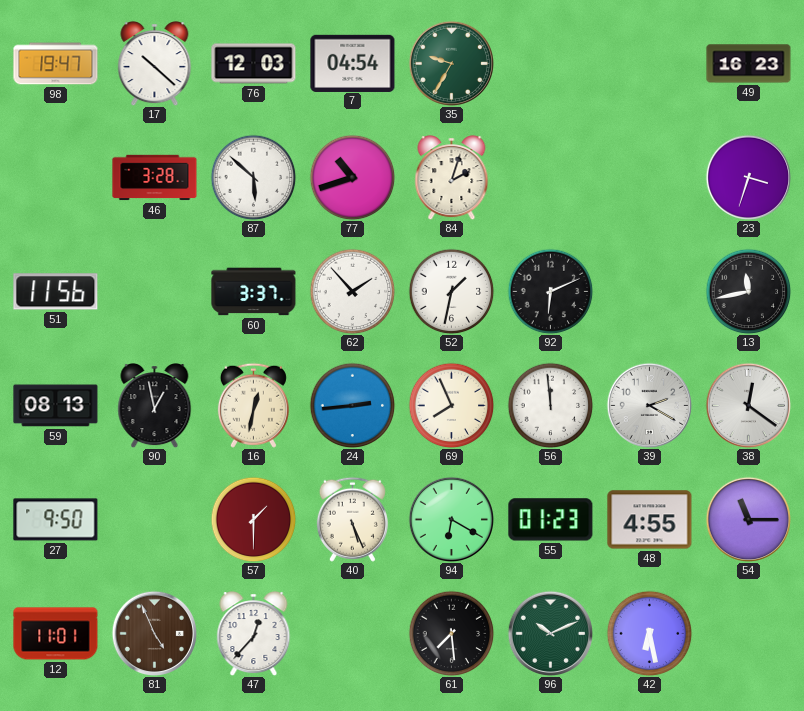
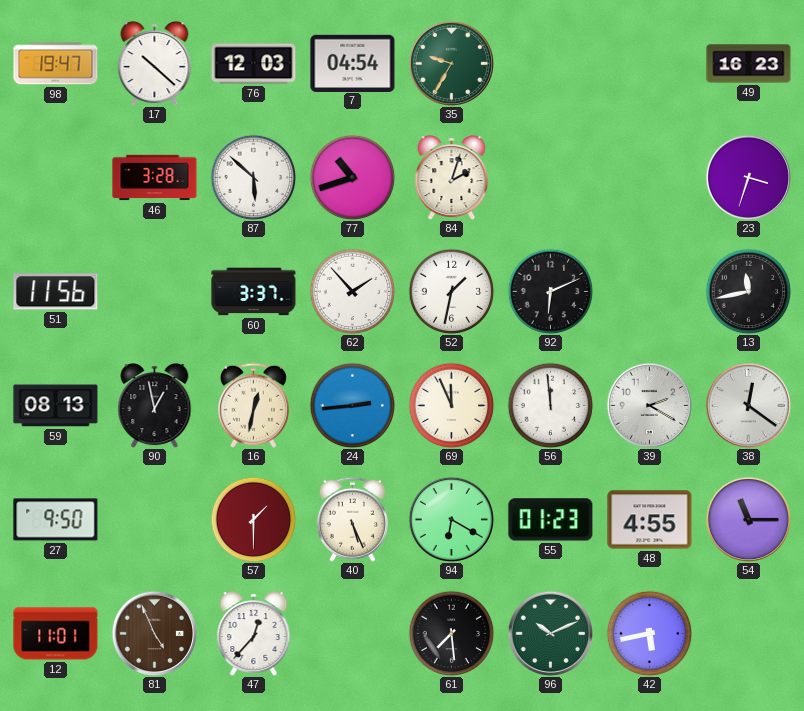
69: 7:56 -> 11:56
42: 6:28 -> 5:43
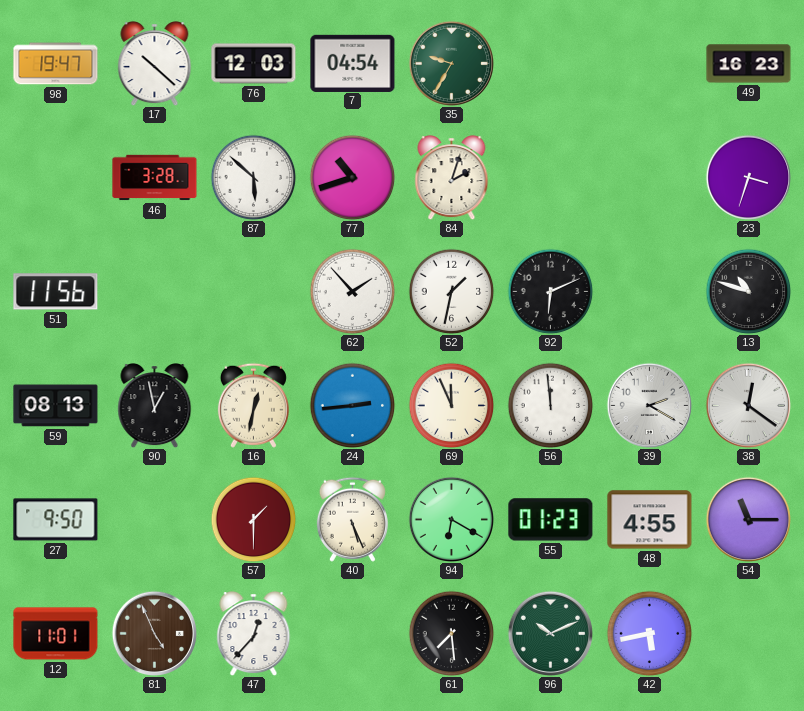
60: 3:37 -> none
13: 11:43 -> 10:48
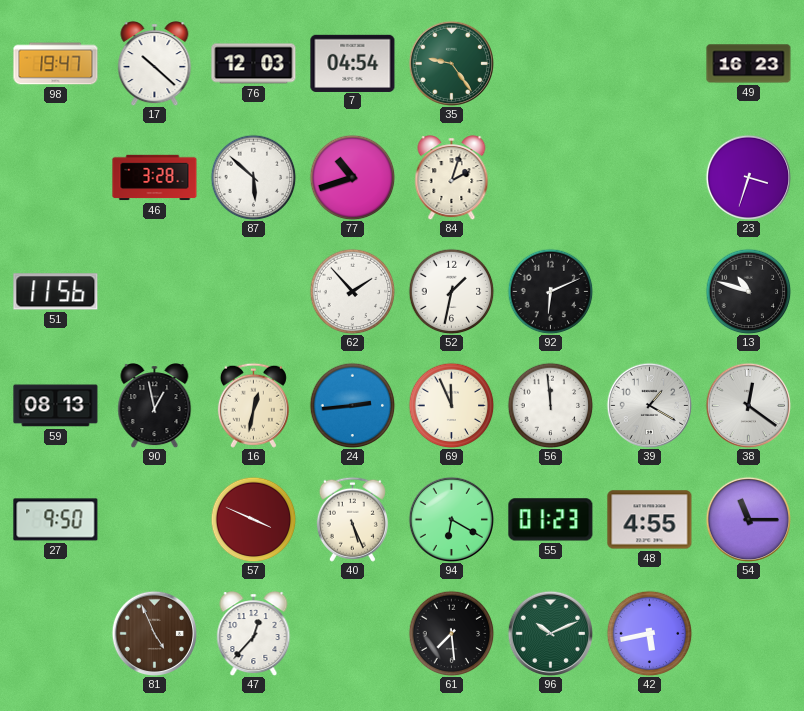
35: 9:35 -> 9:24
39: 2:20 -> 1:20
57: 1:30 -> 3:49
12: 11:01 -> none
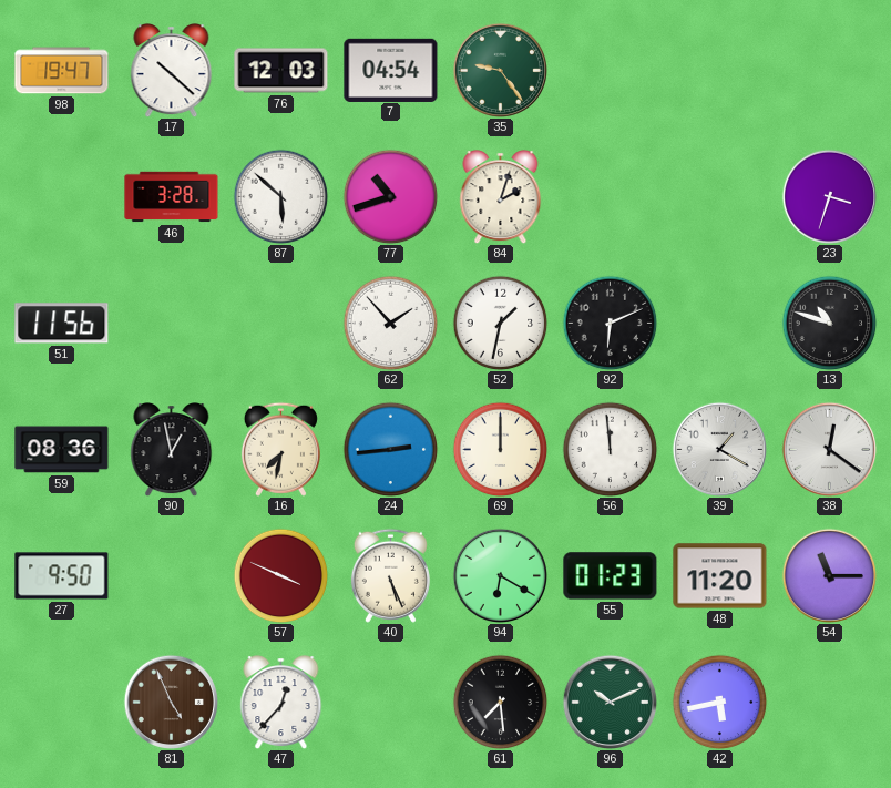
49: 16:23 -> none
59: 08:13 -> 08:36
16: 12:32 -> 7:32
69: 11:56 -> 12:00
48: 4:55 -> 11:20
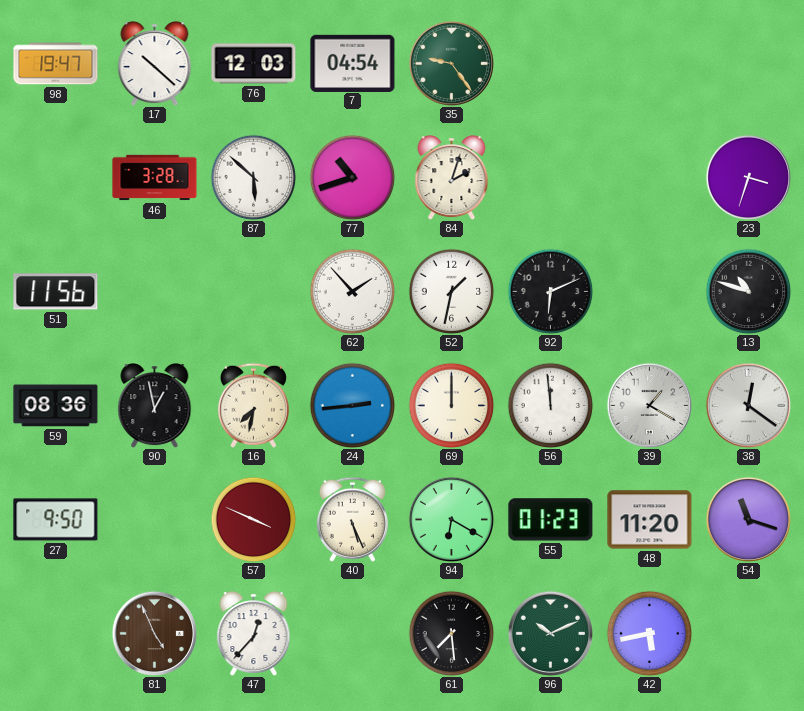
54: 11:15 -> 11:18
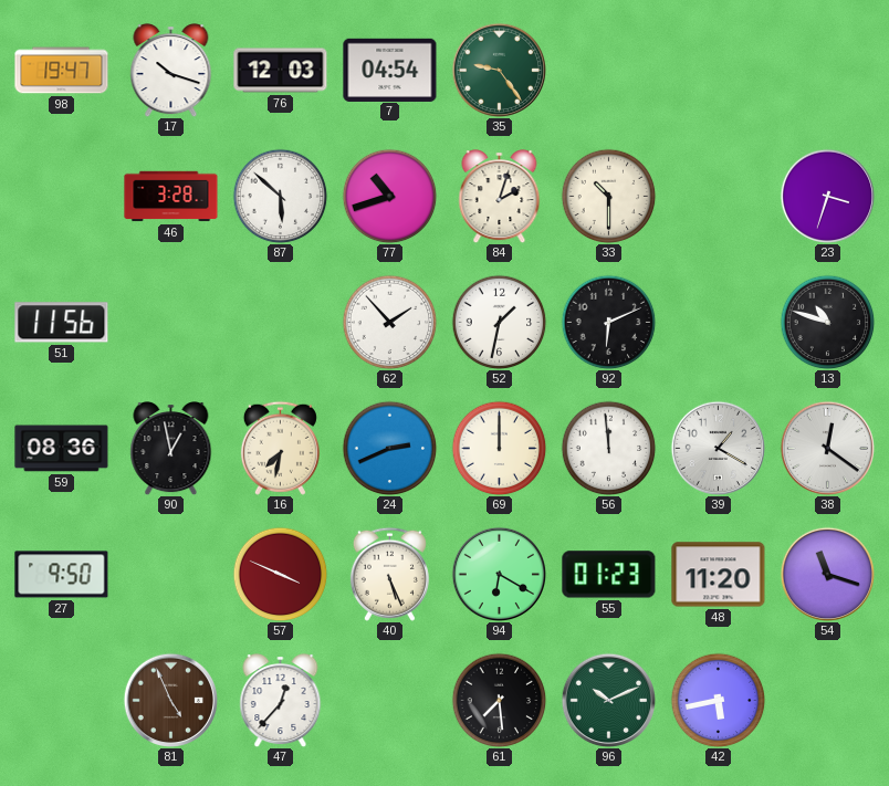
17: 10:22 -> 10:18
33: none -> 10:30
24: 2:44 -> 2:41
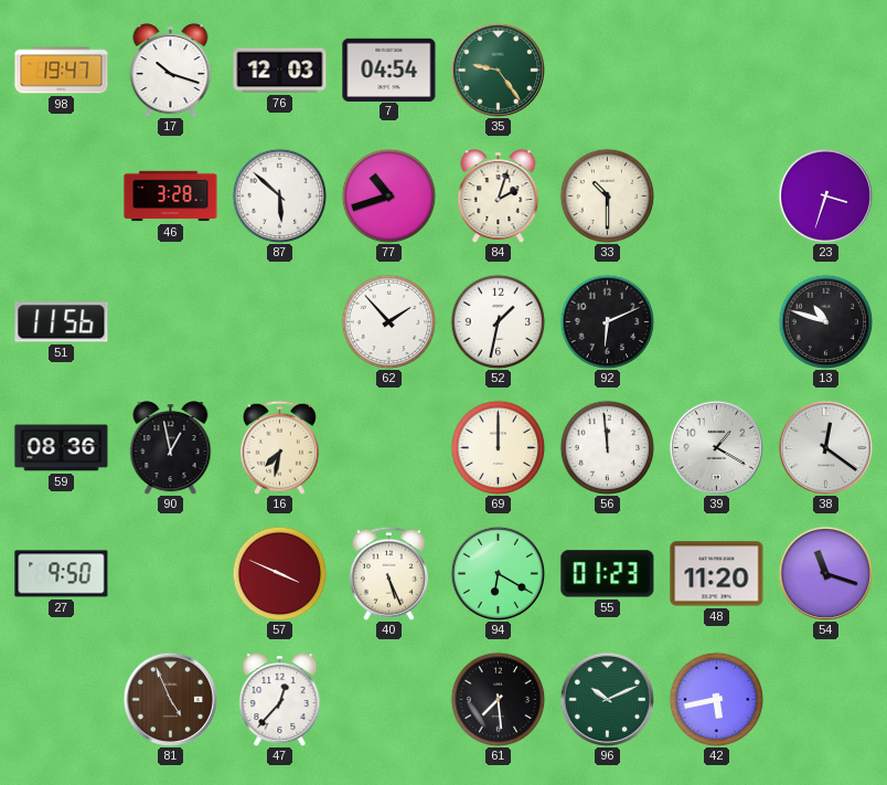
24: 2:41 -> none
